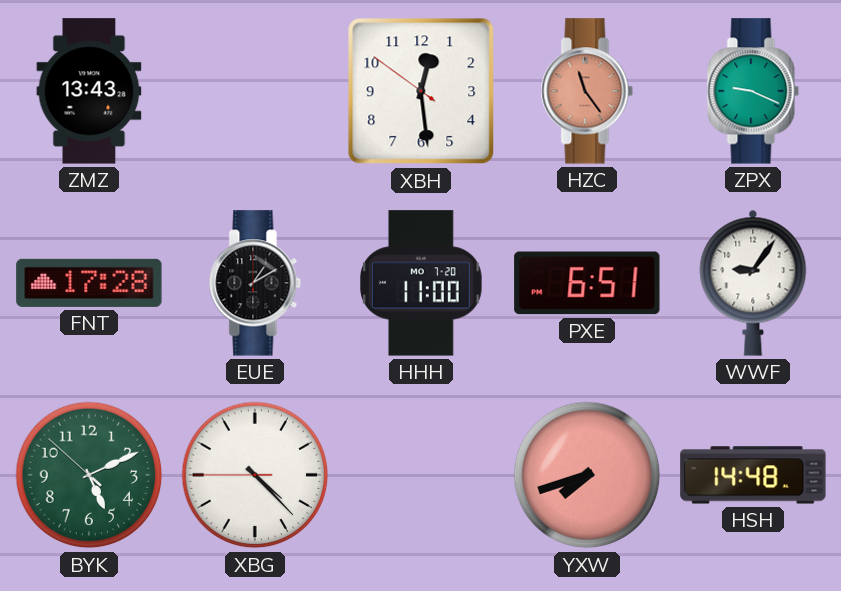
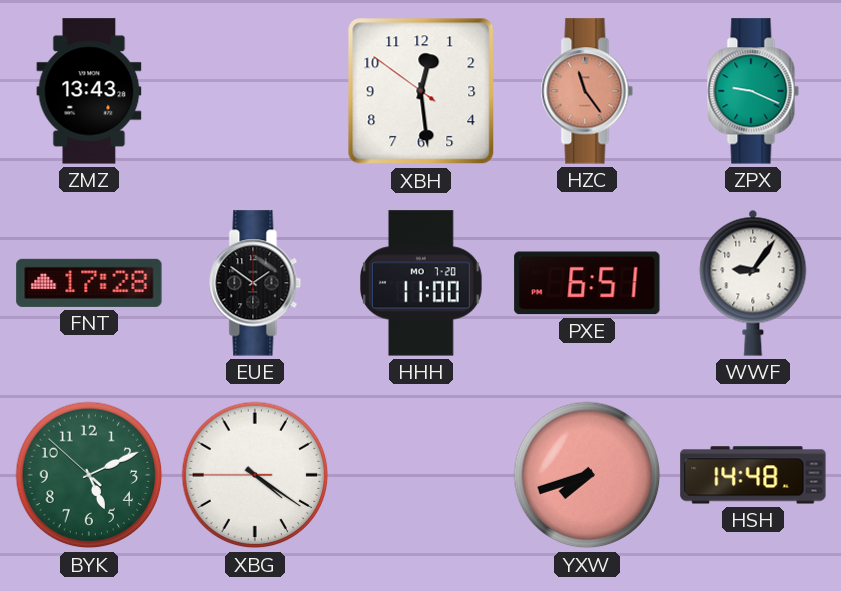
EUE: 1:10 -> 1:51
XBG: 4:22 -> 4:20
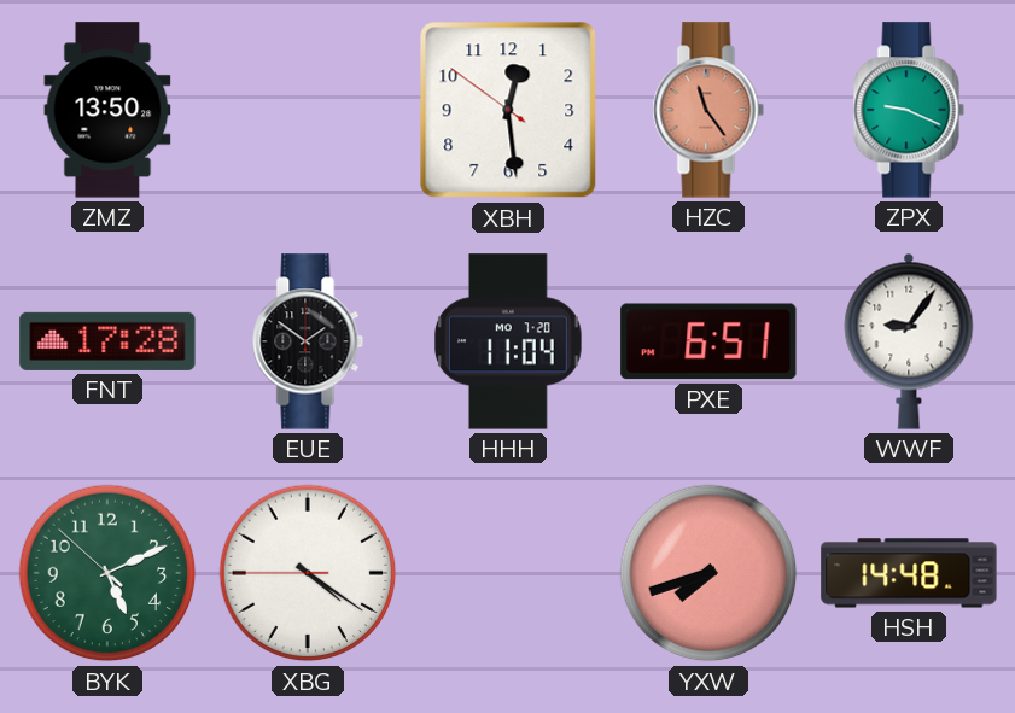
ZMZ: 13:43 -> 13:50
HHH: 11:00 -> 11:04
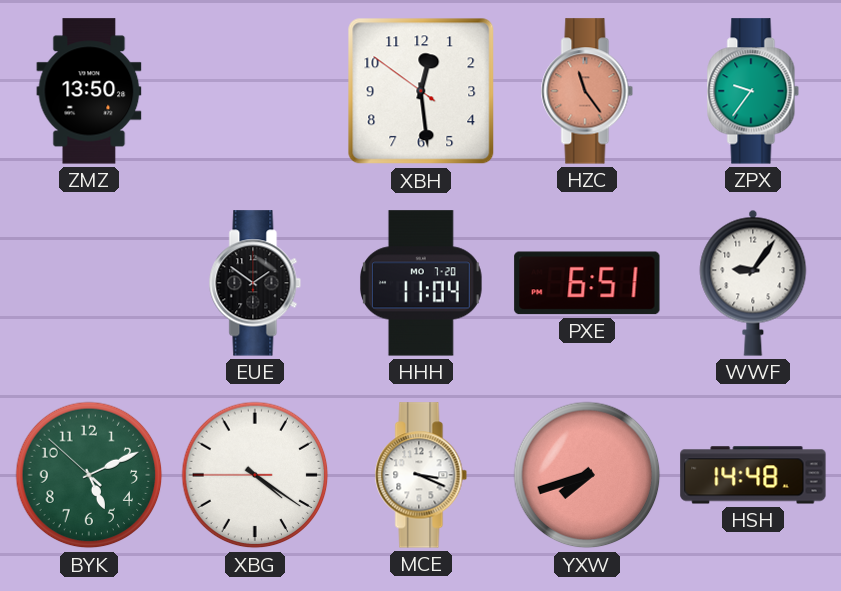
ZPX: 9:19 -> 9:36
FNT: 17:28 -> none
MCE: none -> 3:19
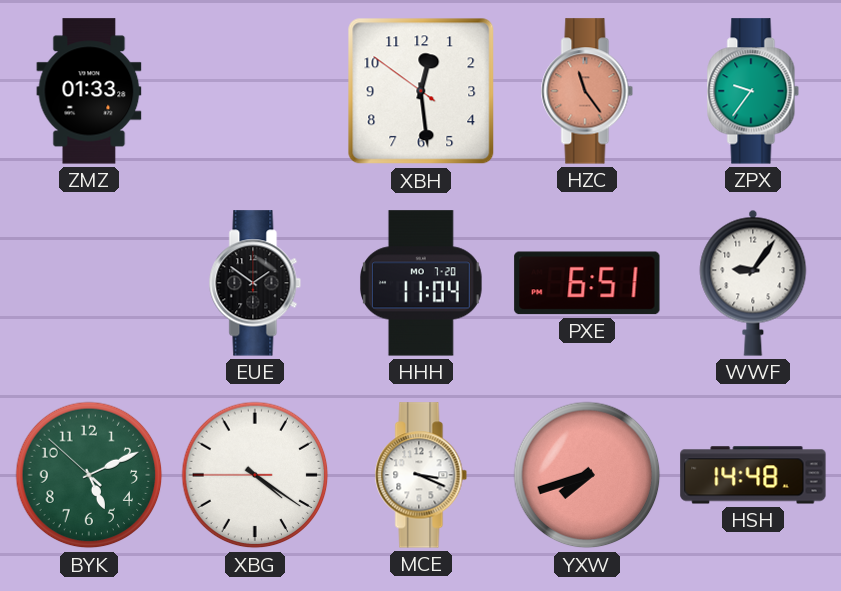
ZMZ: 13:50 -> 01:33
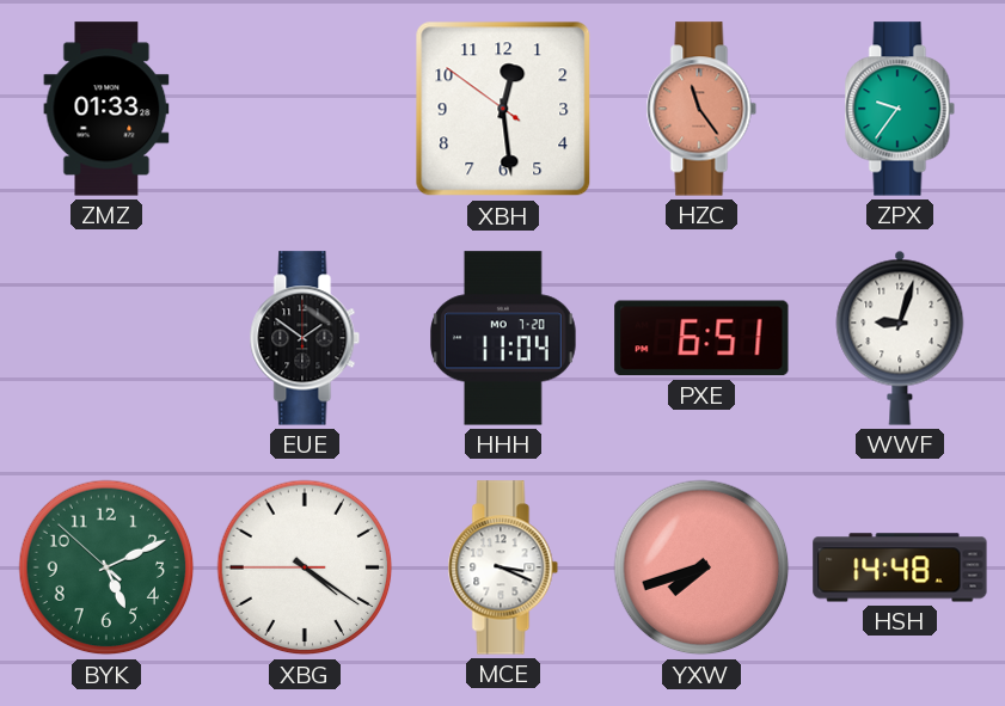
WWF: 9:06 -> 9:03
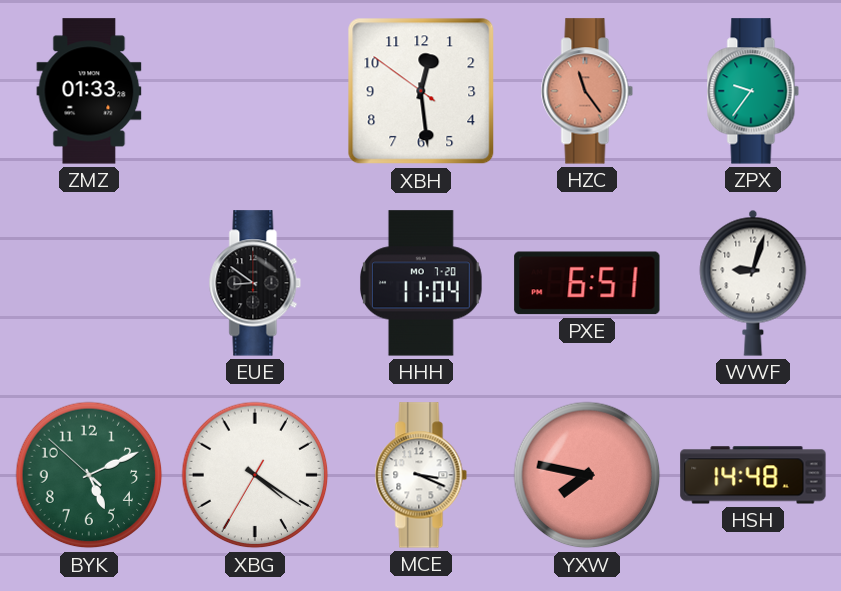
EUE: 1:51 -> 8:51
XBG: 4:20:45 -> 4:20:35
YXW: 7:42 -> 7:47
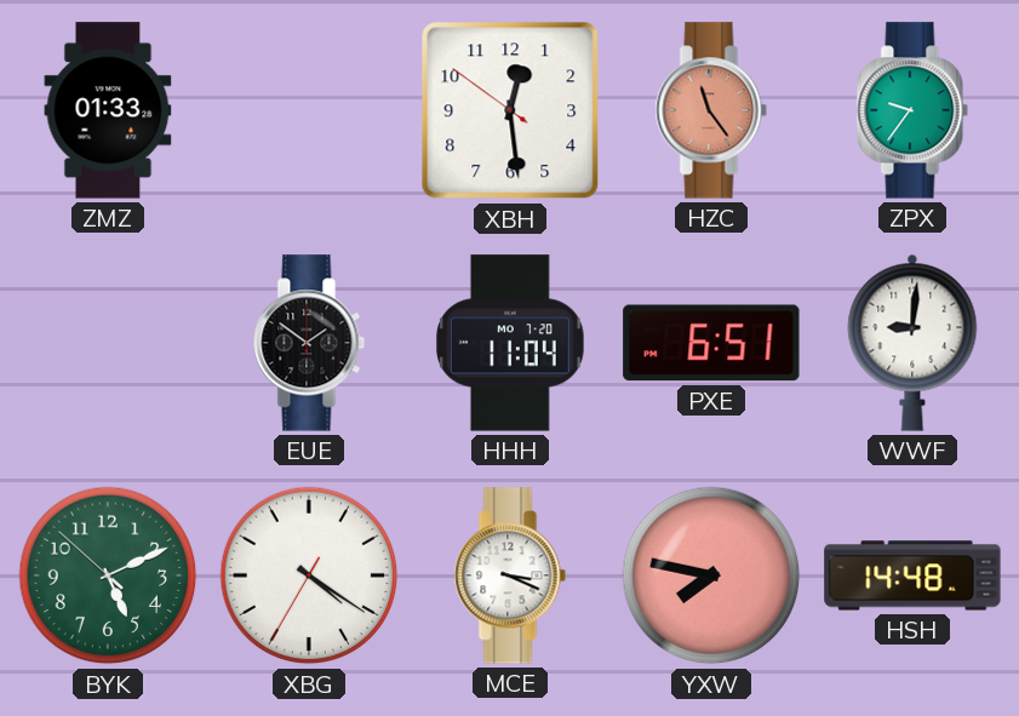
EUE: 8:51 -> 1:51
WWF: 9:03 -> 9:01
